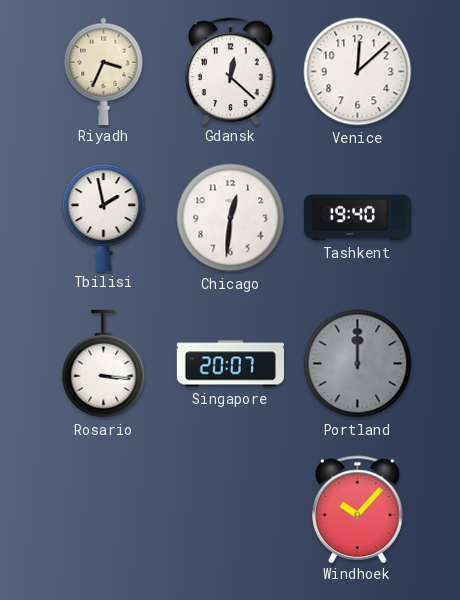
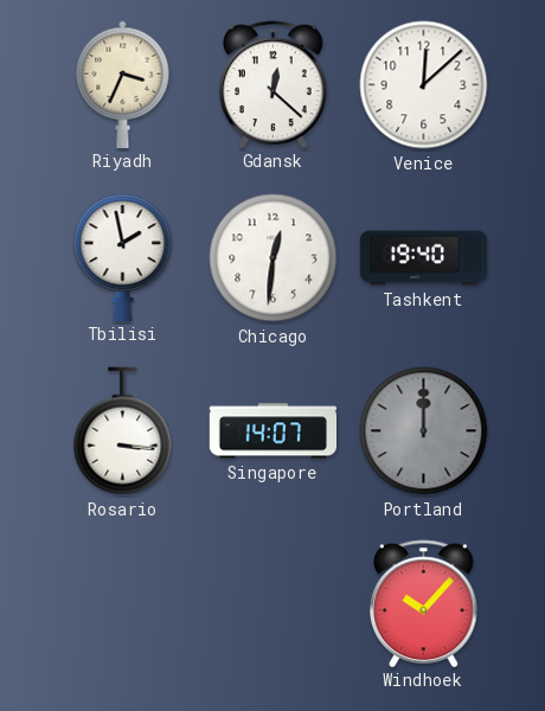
Singapore: 20:07 -> 14:07
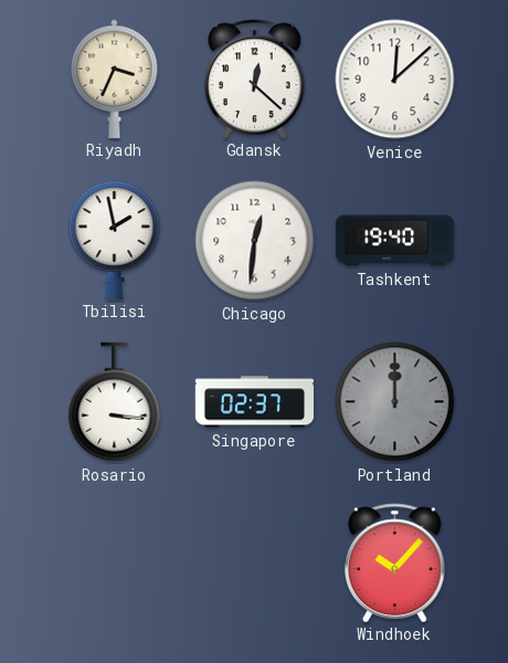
Singapore: 14:07 -> 02:37
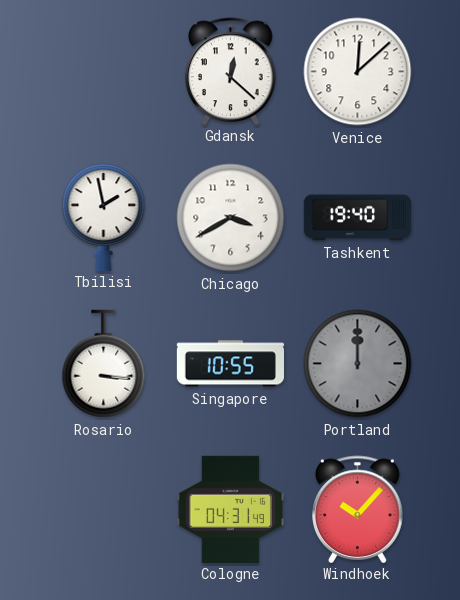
Riyadh: 3:34 -> none
Chicago: 12:31 -> 3:40
Singapore: 02:37 -> 10:55
Cologne: none -> 04:31
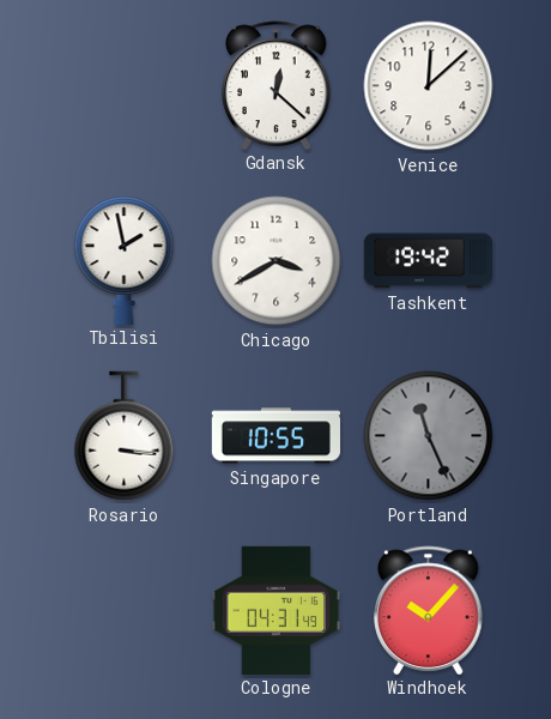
Tashkent: 19:40 -> 19:42
Portland: 12:00 -> 11:26
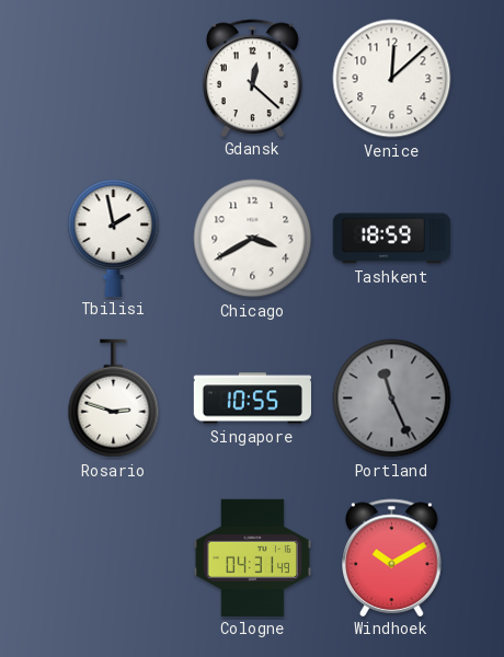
Tashkent: 19:42 -> 18:59
Rosario: 3:16 -> 2:48
Windhoek: 10:07 -> 10:10
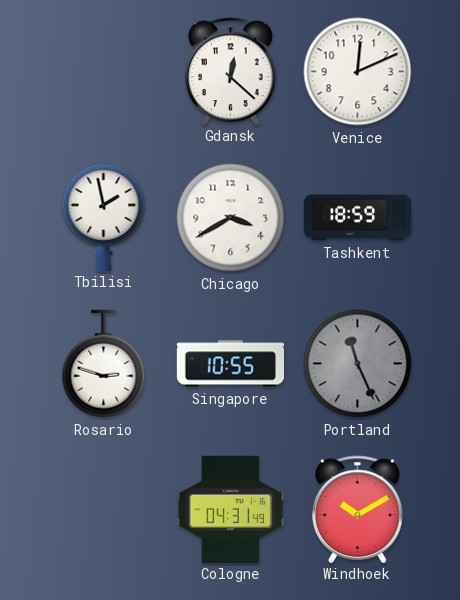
Venice: 12:08 -> 12:11
